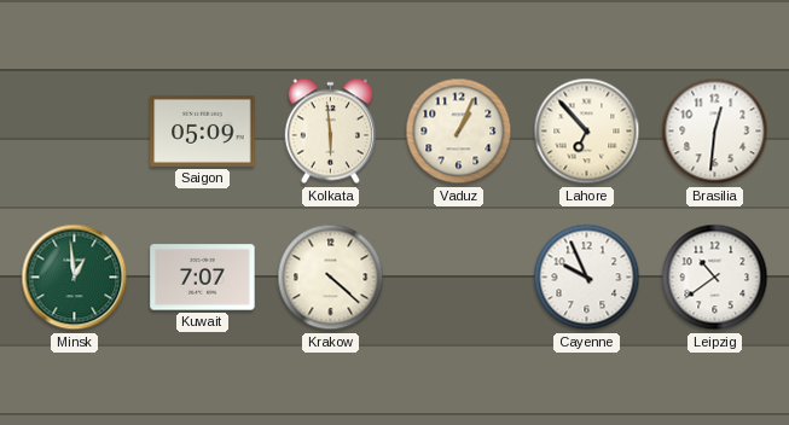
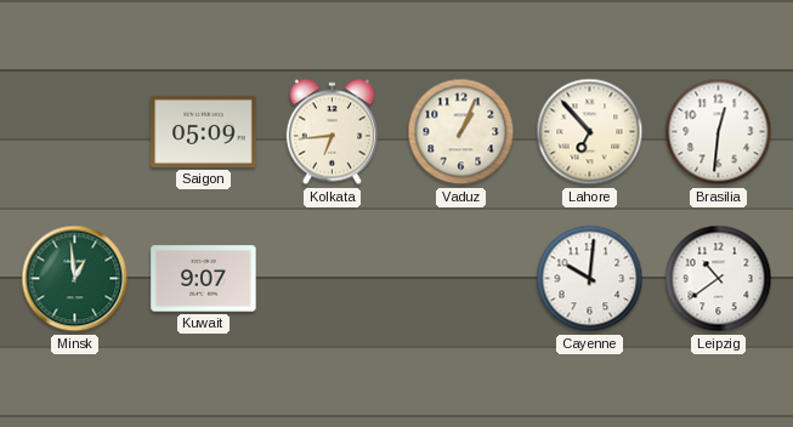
Kolkata: 5:59 -> 6:44
Kuwait: 7:07 -> 9:07
Krakow: 4:22 -> none
Cayenne: 9:56 -> 10:01
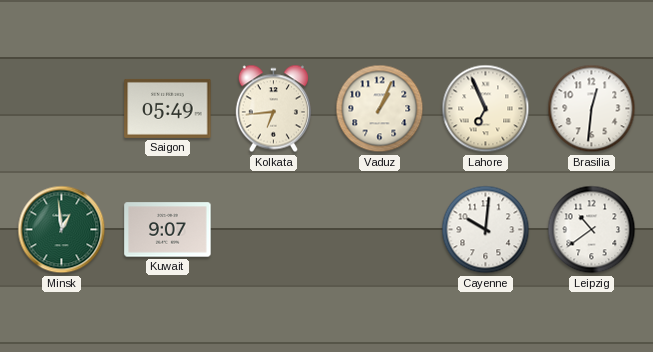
Saigon: 05:09 -> 05:49
Lahore: 6:53 -> 6:56
